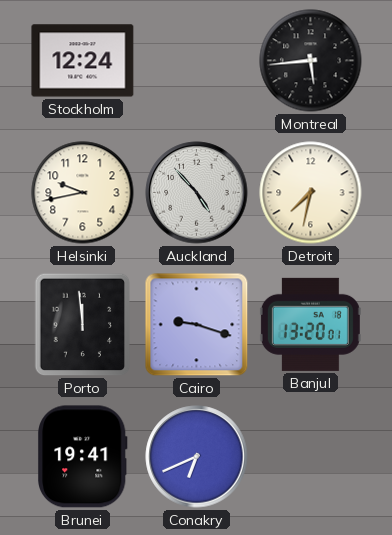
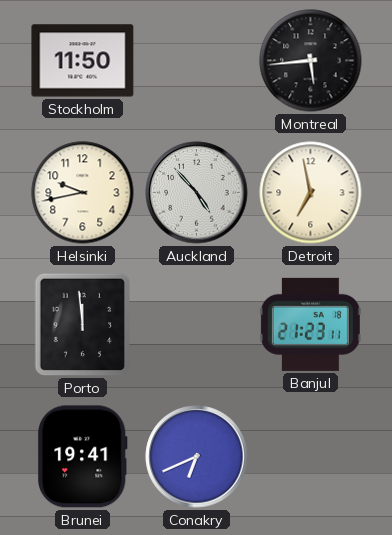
Stockholm: 12:24 -> 11:50
Detroit: 7:32 -> 6:58
Cairo: 9:18 -> none
Banjul: 13:20 -> 21:23
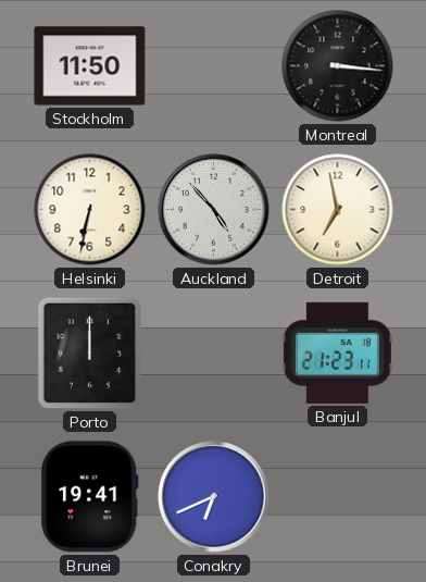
Montreal: 5:44 -> 3:16
Helsinki: 9:43 -> 6:32
Porto: 11:59 -> 12:00
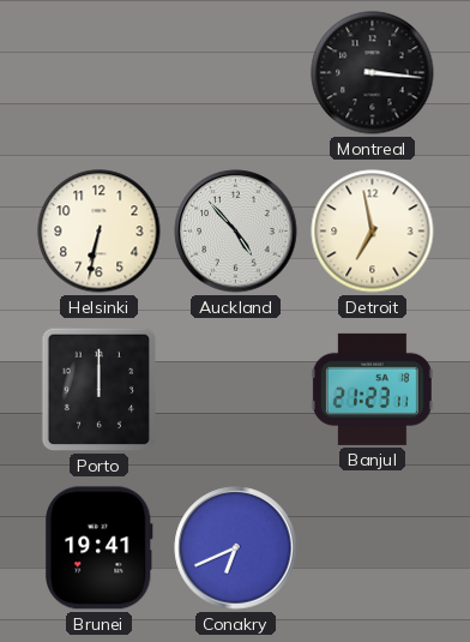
Stockholm: 11:50 -> none
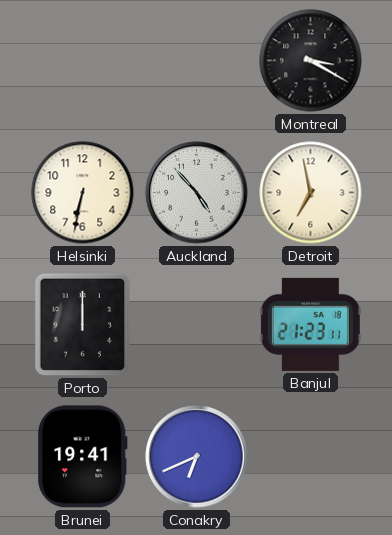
Montreal: 3:16 -> 3:20
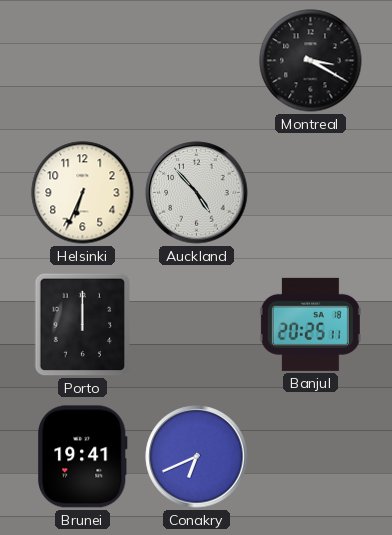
Helsinki: 6:32 -> 6:34
Detroit: 6:58 -> none
Banjul: 21:23 -> 20:25
